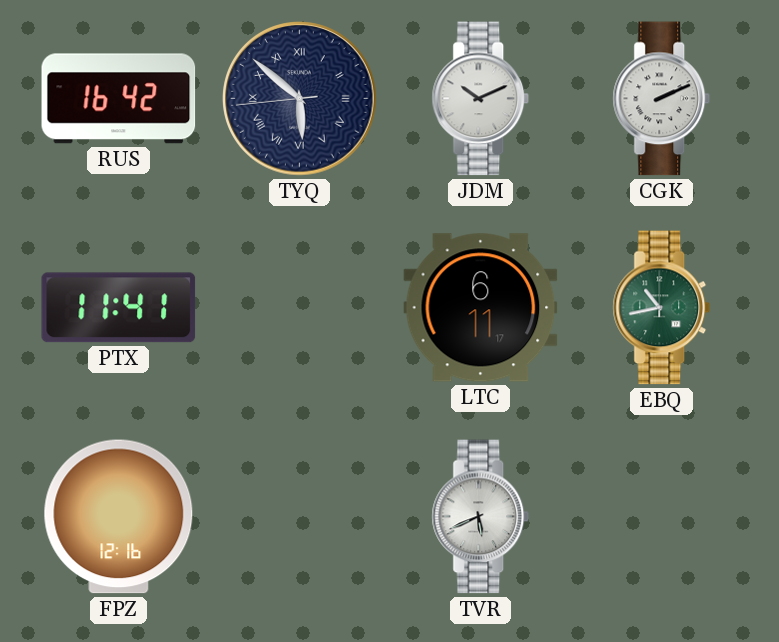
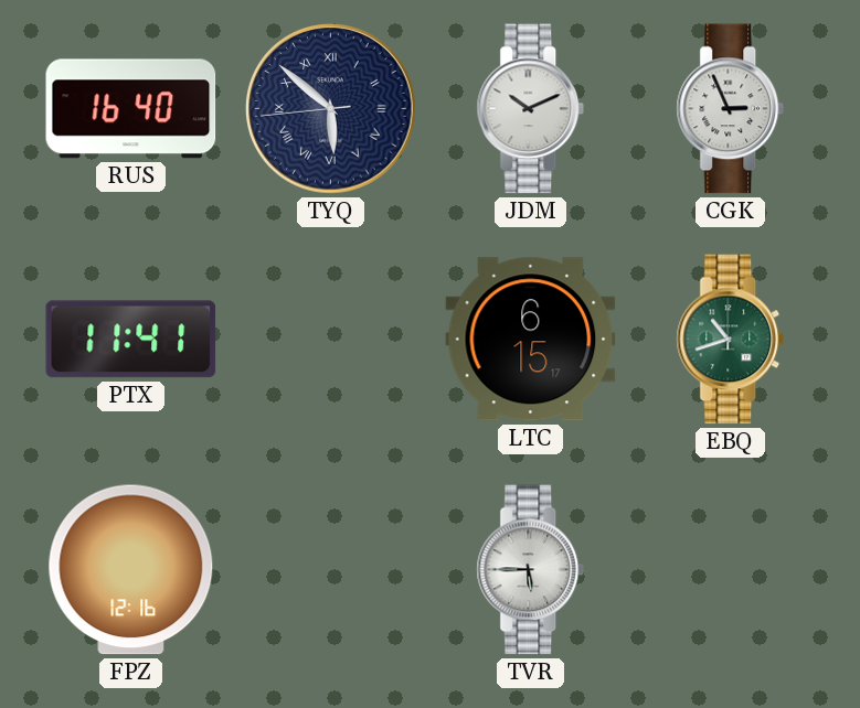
RUS: 16:42 -> 16:40
CGK: 2:11 -> 2:56
LTC: 6:11 -> 6:15
EBQ: 10:43 -> 10:42
TVR: 5:41 -> 5:45
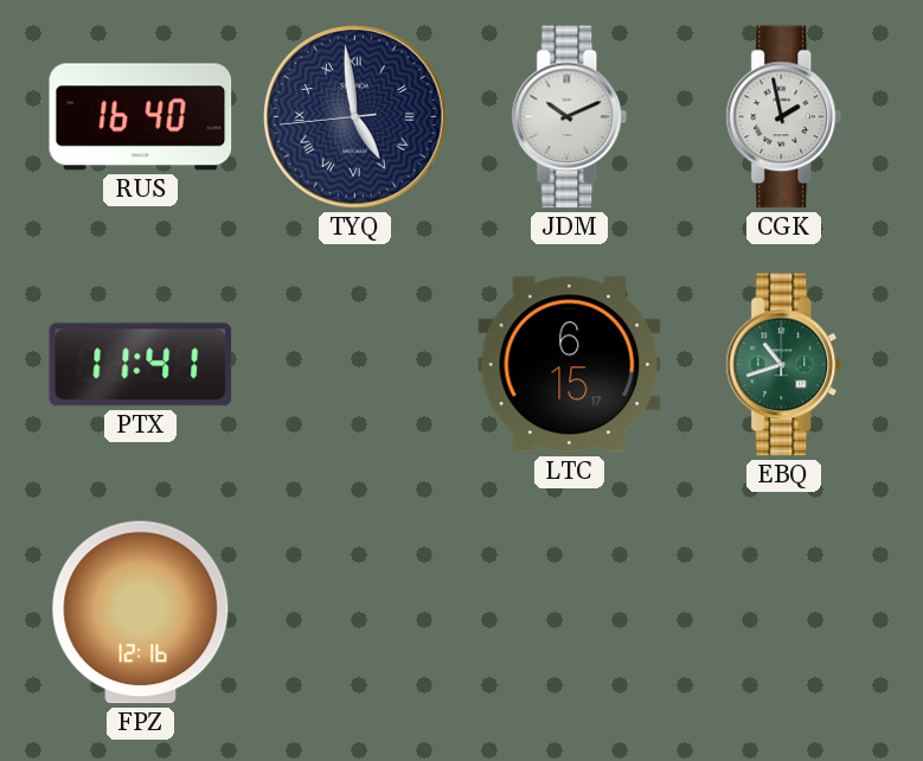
TYQ: 5:51 -> 4:58
CGK: 2:56 -> 1:58
TVR: 5:45 -> none
